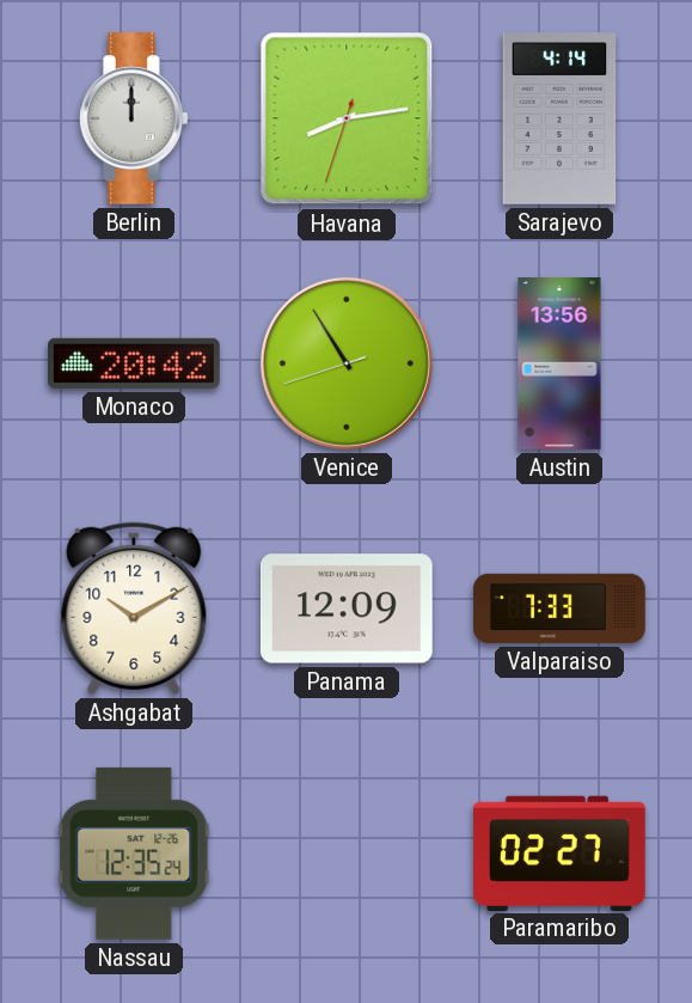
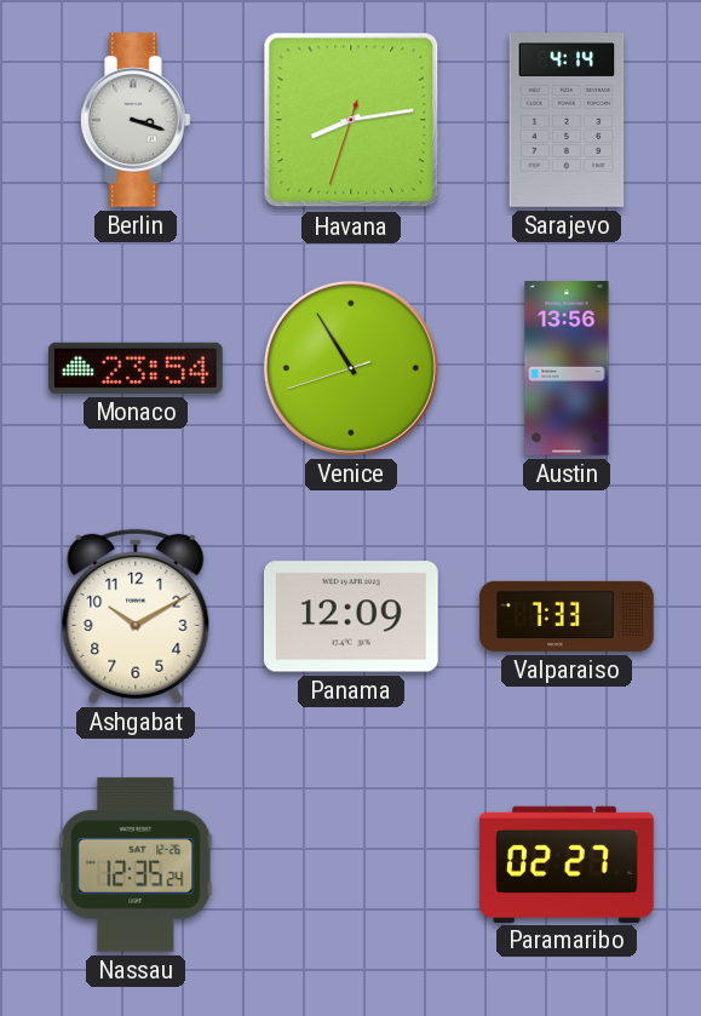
Berlin: 12:00 -> 3:18
Monaco: 20:42 -> 23:54
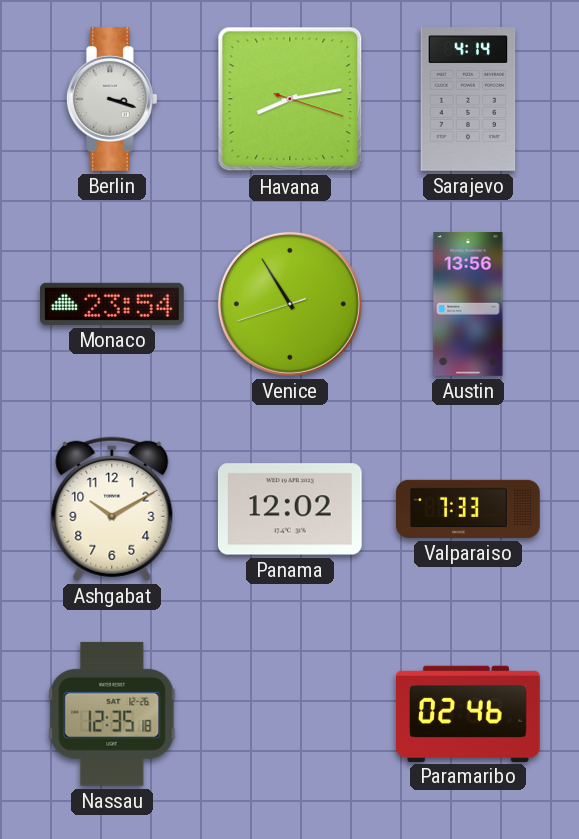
Havana: 8:13:33 -> 8:13:18
Panama: 12:09 -> 12:02
Nassau: 12:35:24 -> 12:35:18
Paramaribo: 02:27 -> 02:46
